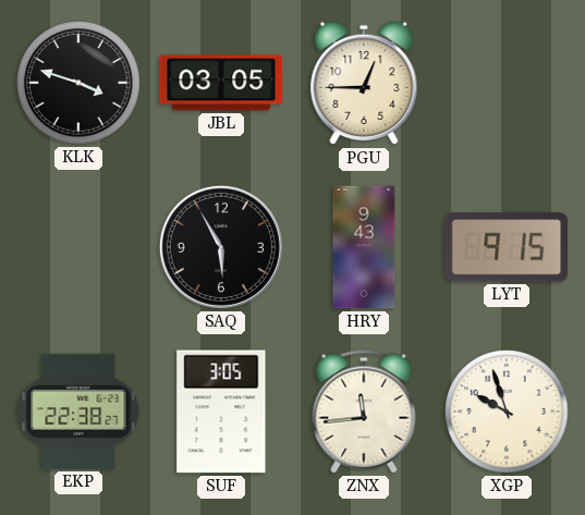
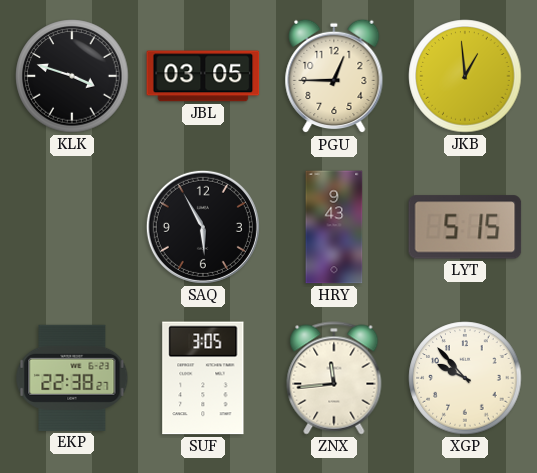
JKB: none -> 12:59
LYT: 9:15 -> 5:15
XGP: 9:57 -> 9:53
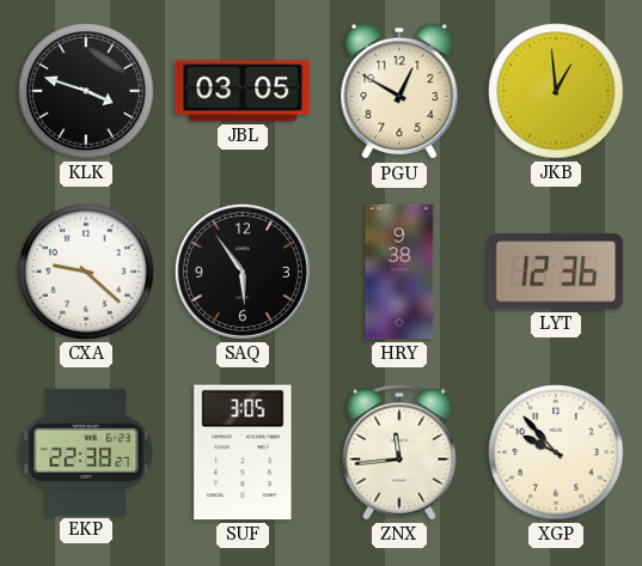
PGU: 12:45 -> 12:50
CXA: none -> 9:22
SAQ: 5:55 -> 5:54
HRY: 9:43 -> 9:38
LYT: 5:15 -> 12:36
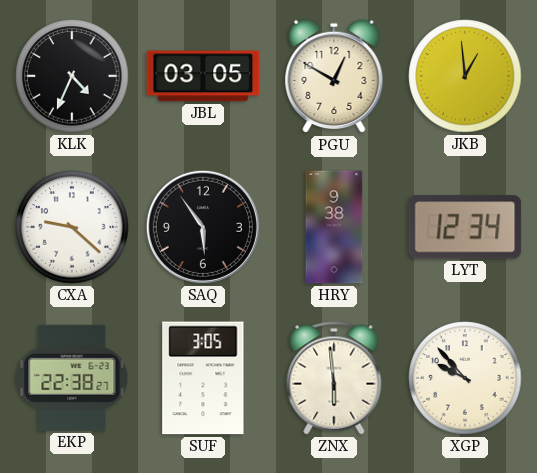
KLK: 3:48 -> 4:34
LYT: 12:36 -> 12:34
ZNX: 11:44 -> 5:59
